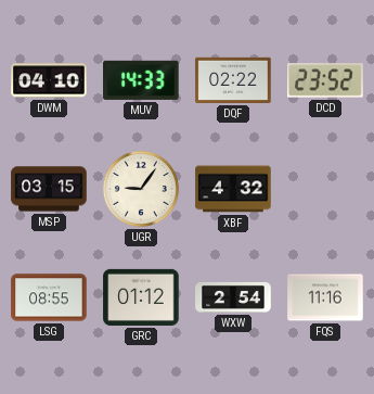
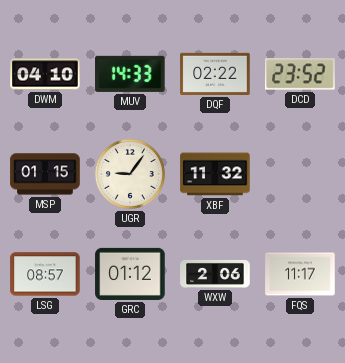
MSP: 03:15 -> 01:15
XBF: 4:32 -> 11:32
LSG: 08:55 -> 08:57
WXW: 2:54 -> 2:06
FQS: 11:16 -> 11:17
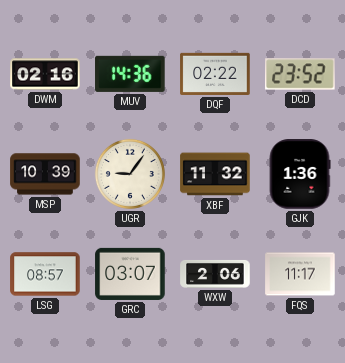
DWM: 04:10 -> 02:16
MUV: 14:33 -> 14:36
MSP: 01:15 -> 10:39
GJK: none -> 1:36
GRC: 01:12 -> 03:07
